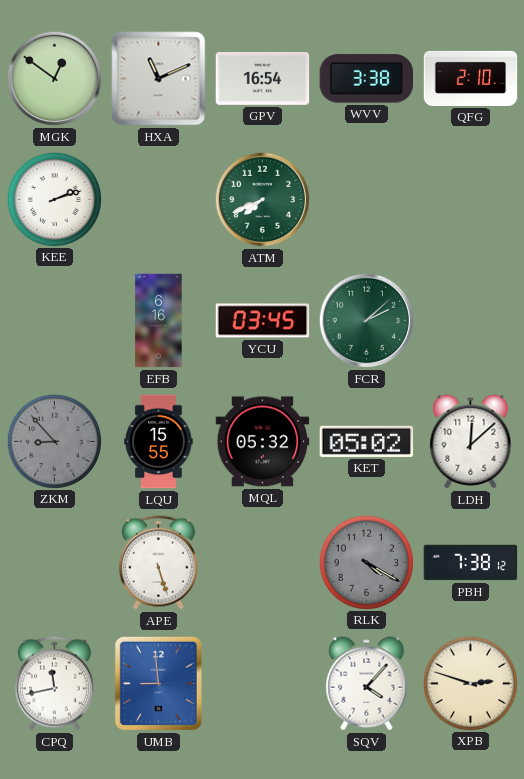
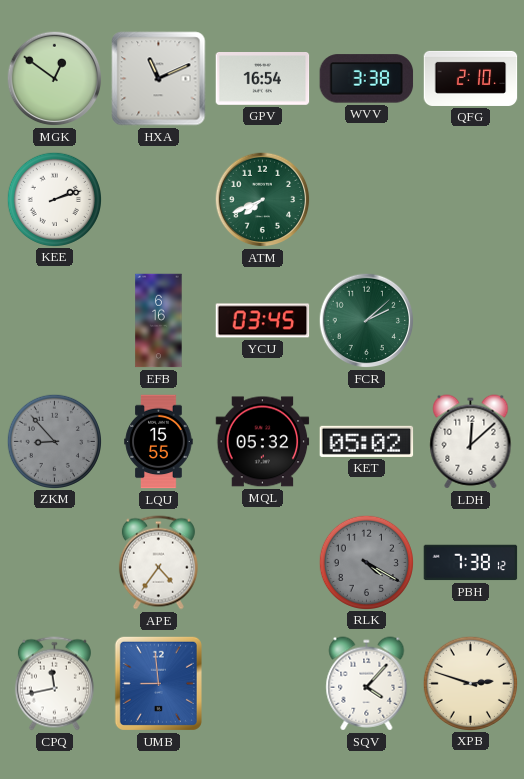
APE: 5:27 -> 4:36
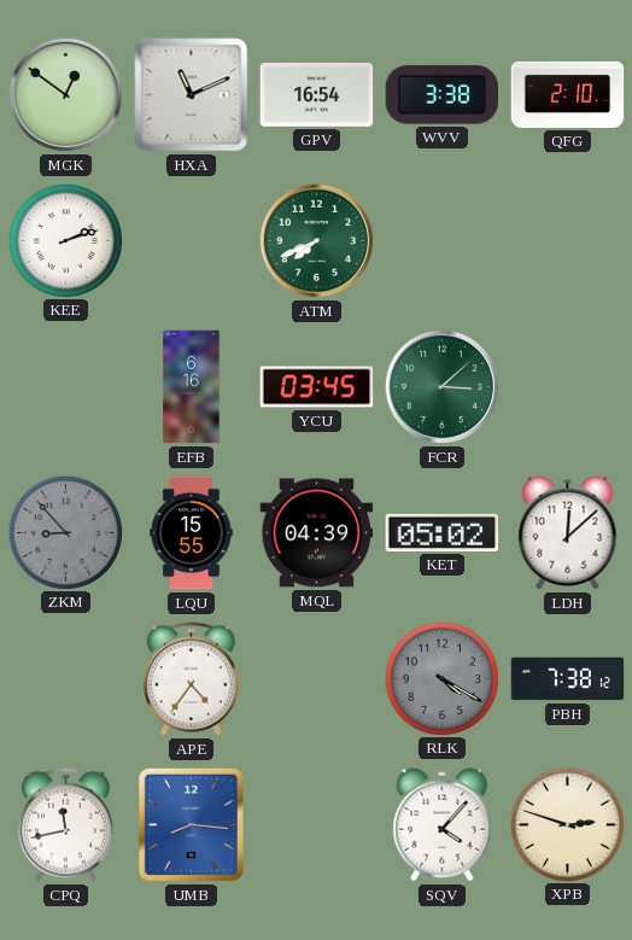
FCR: 2:08 -> 3:08
MQL: 05:32 -> 04:39
UMB: 8:59 -> 8:16
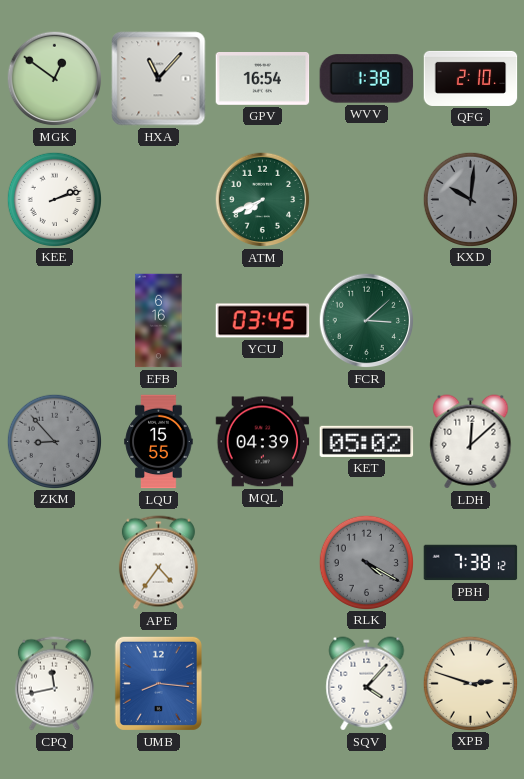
HXA: 11:11 -> 11:07
WVV: 3:38 -> 1:38
KXD: none -> 10:01
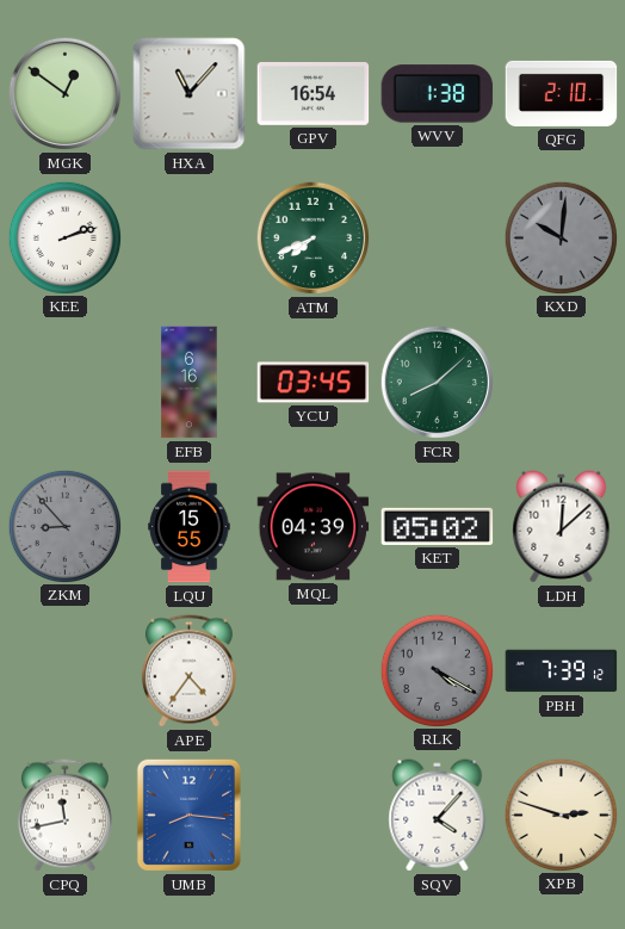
FCR: 3:08 -> 8:08
PBH: 7:38 -> 7:39
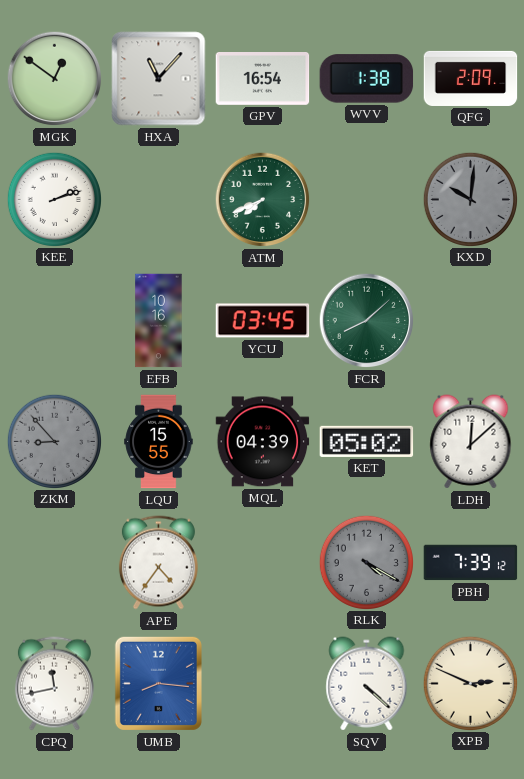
QFG: 2:10 -> 2:09
EFB: 6:16 -> 10:16
SQV: 4:07 -> 4:22
XPB: 2:48 -> 2:49
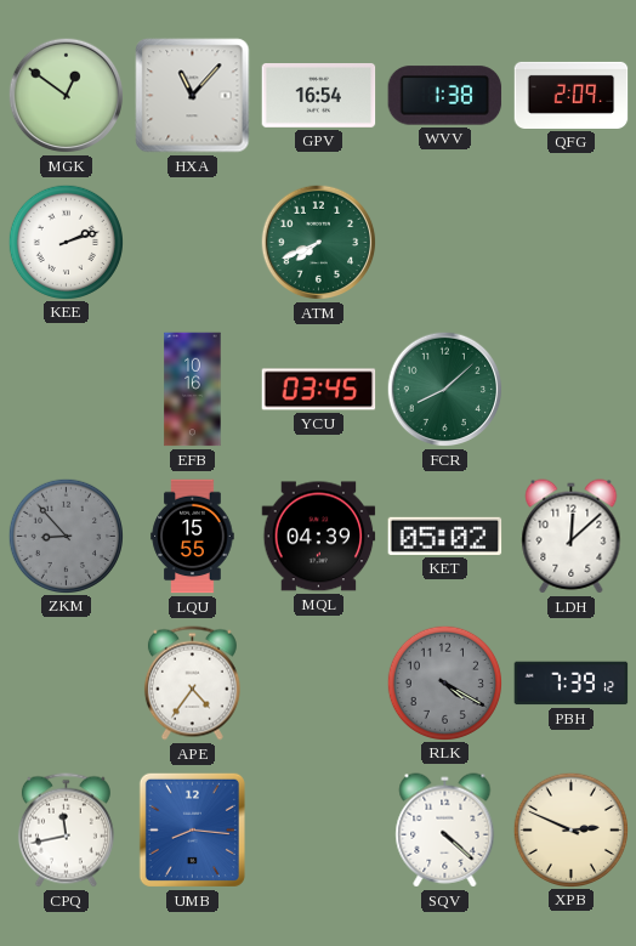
KXD: 10:01 -> none
